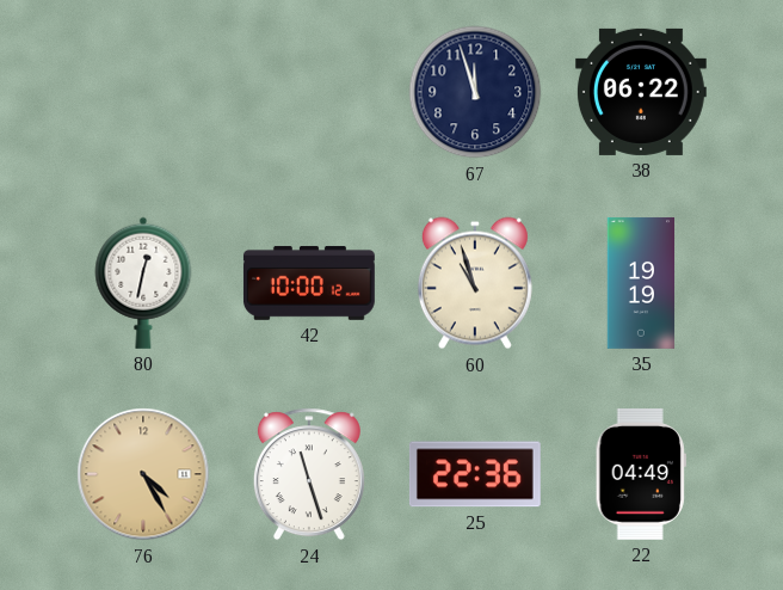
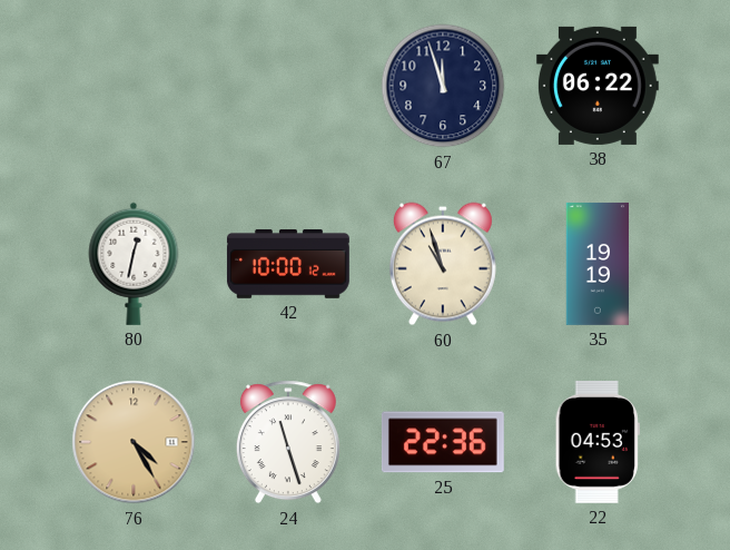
22: 04:49 -> 04:53
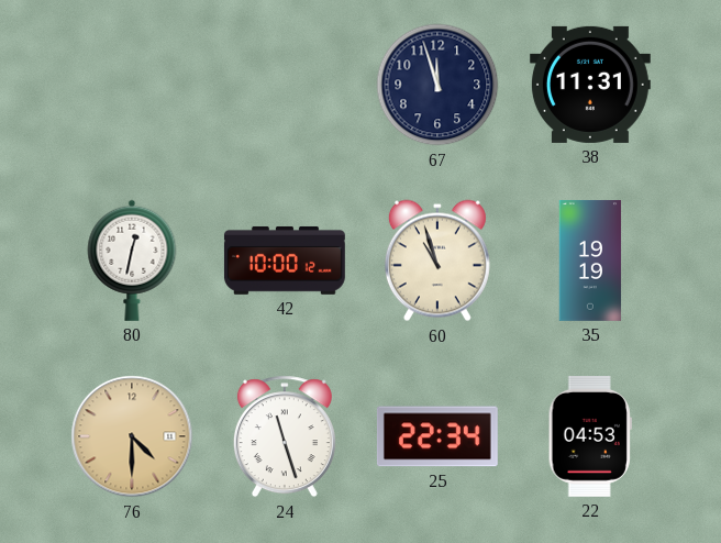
38: 06:22 -> 11:31
76: 4:25 -> 4:30
25: 22:36 -> 22:34
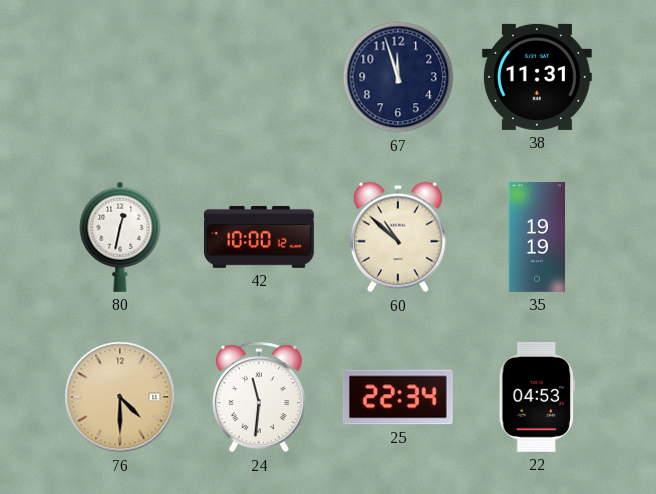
60: 10:57 -> 10:52
24: 11:27 -> 11:31
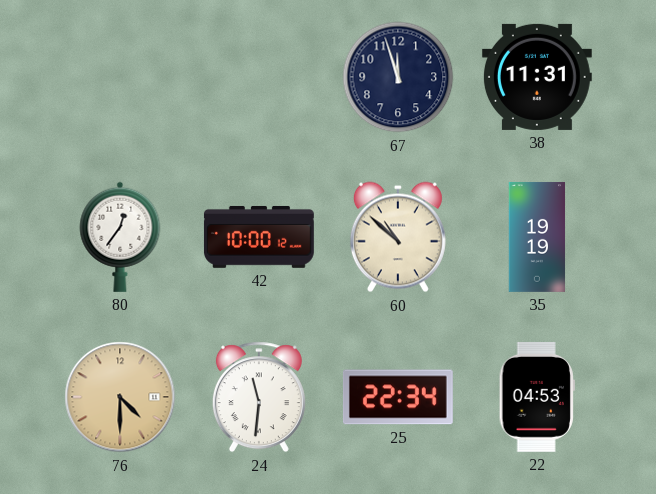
80: 12:32 -> 12:36
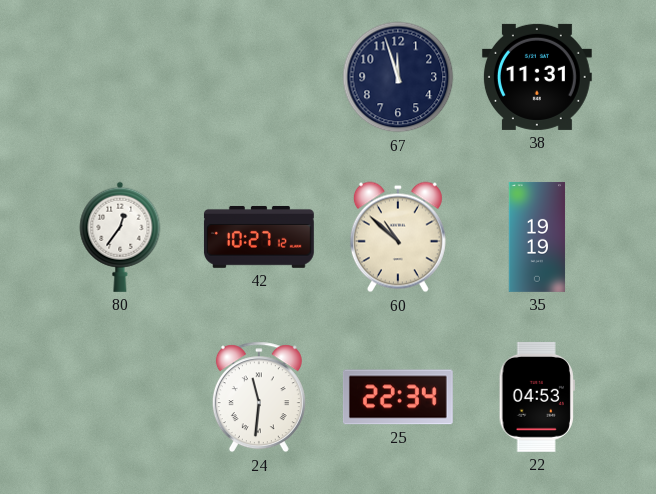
42: 10:00 -> 10:27
76: 4:30 -> none
